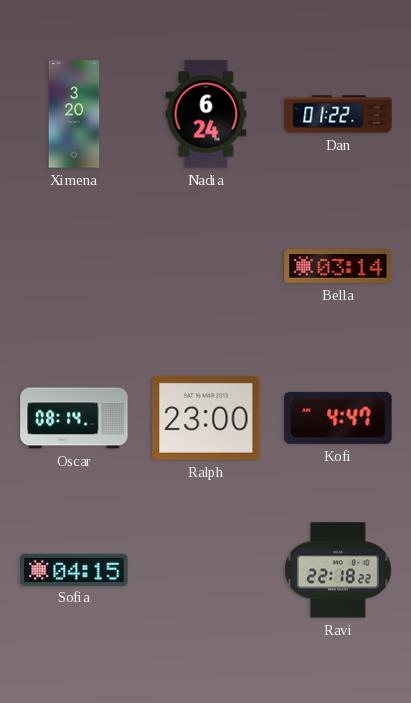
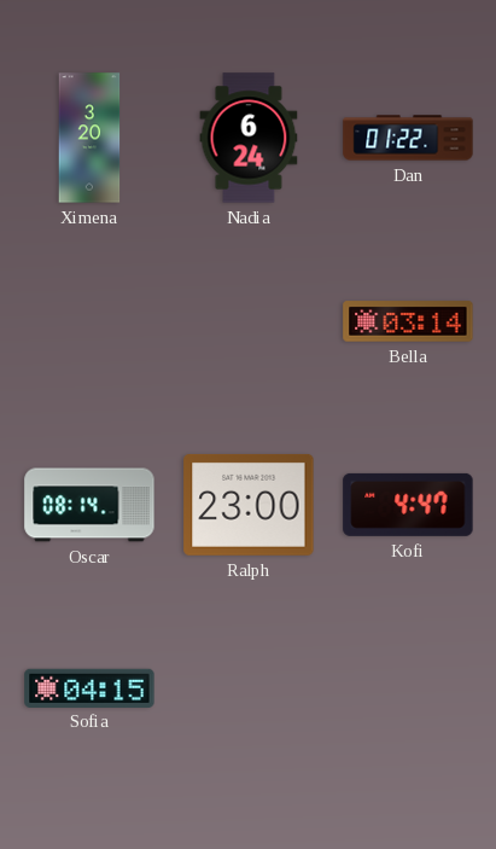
Ravi: 22:18 -> none
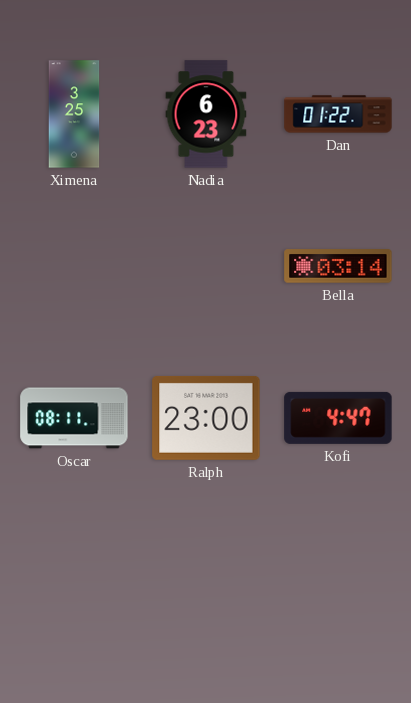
Ximena: 3:20 -> 3:25
Nadia: 6:24 -> 6:23
Oscar: 08:14 -> 08:11
Sofia: 04:15 -> none
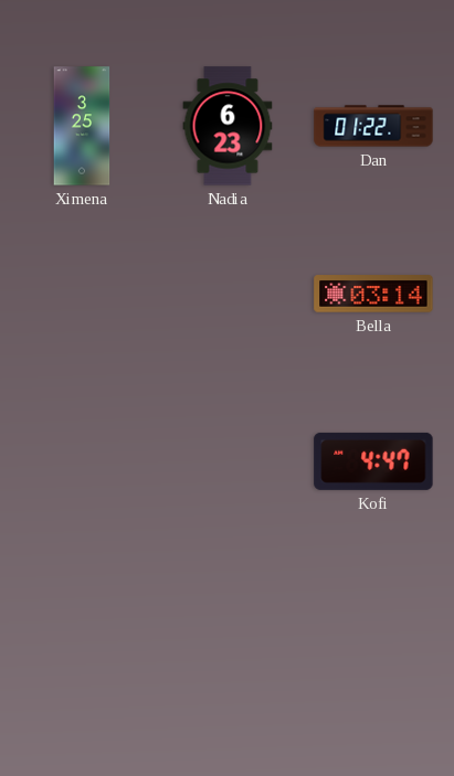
Oscar: 08:11 -> none
Ralph: 23:00 -> none
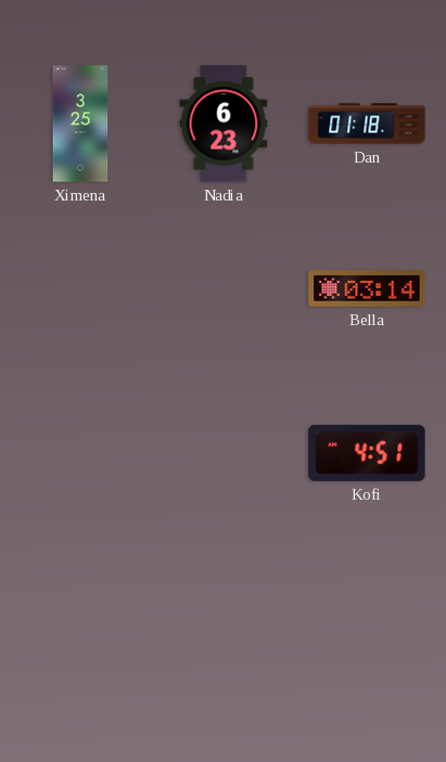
Dan: 01:22 -> 01:18
Kofi: 4:47 -> 4:51
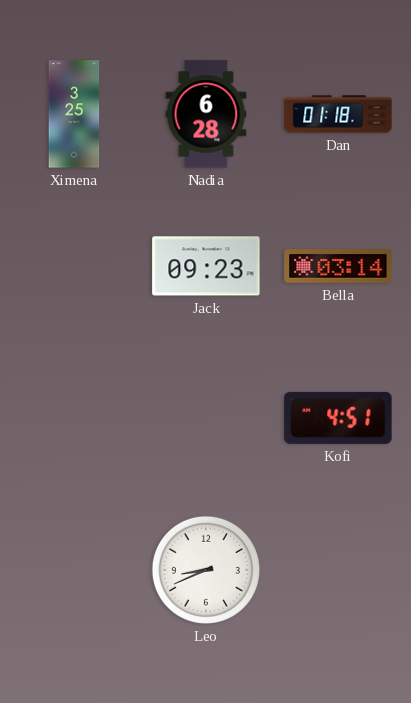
Nadia: 6:23 -> 6:28
Jack: none -> 09:23
Leo: none -> 8:41
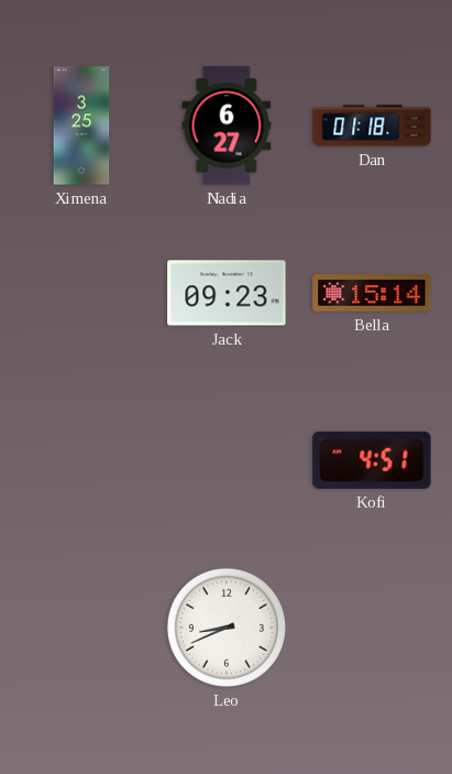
Nadia: 6:28 -> 6:27
Bella: 03:14 -> 15:14
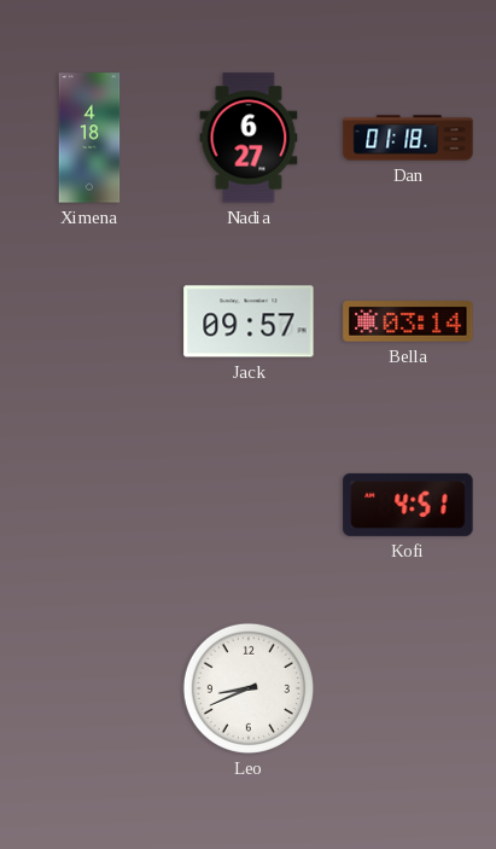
Ximena: 3:25 -> 4:18
Jack: 09:23 -> 09:57
Bella: 15:14 -> 03:14
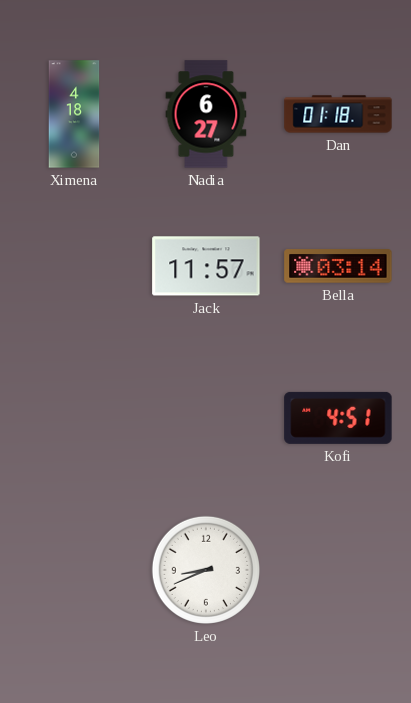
Jack: 09:57 -> 11:57
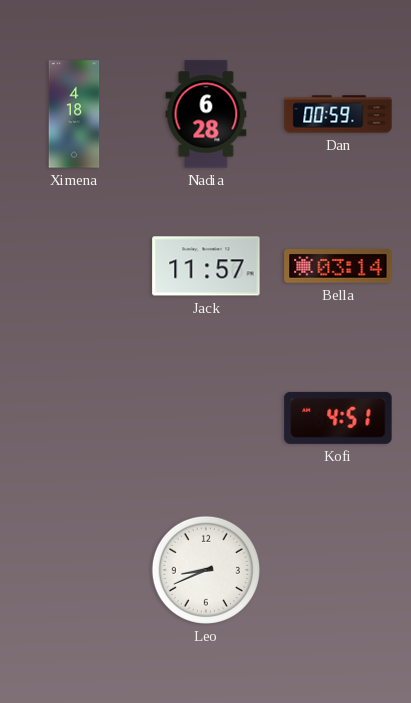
Nadia: 6:27 -> 6:28
Dan: 01:18 -> 00:59
